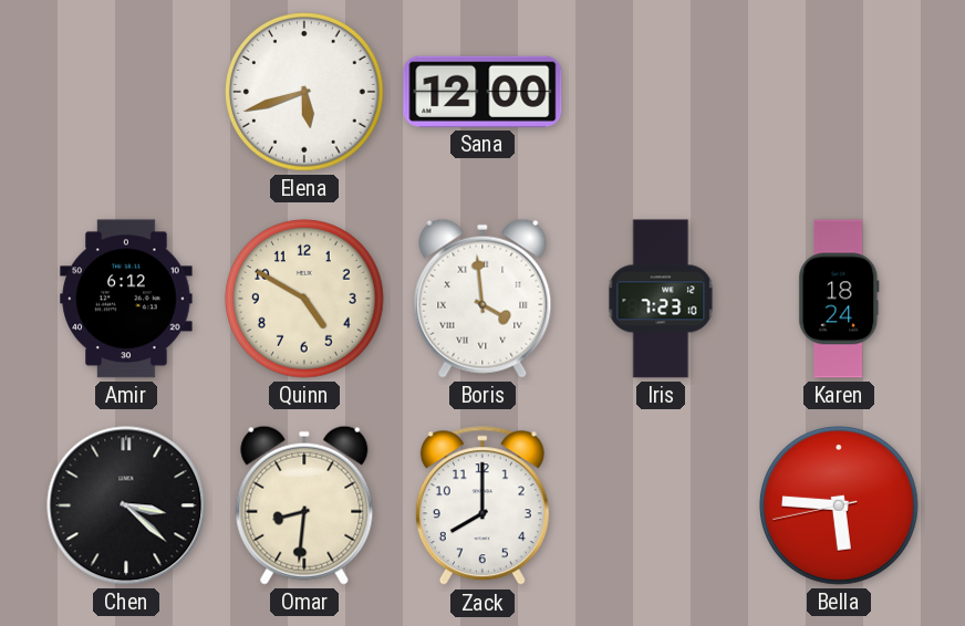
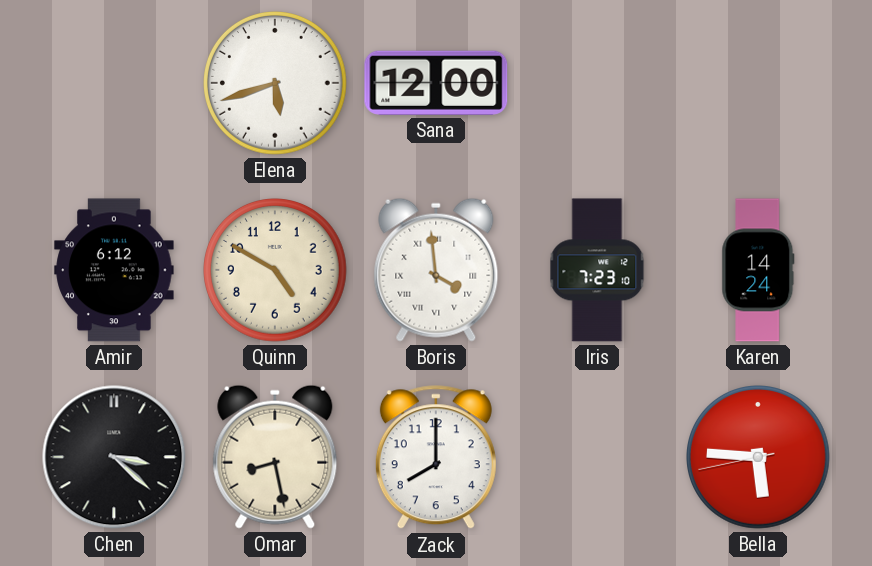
Karen: 18:24 -> 14:24
Omar: 8:31 -> 8:28
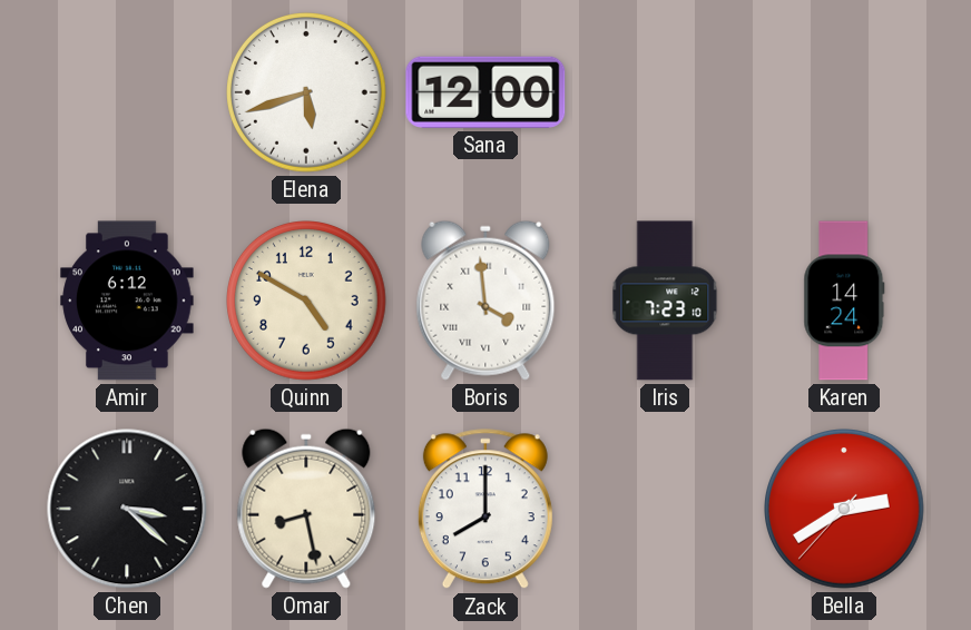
Bella: 5:45 -> 2:39
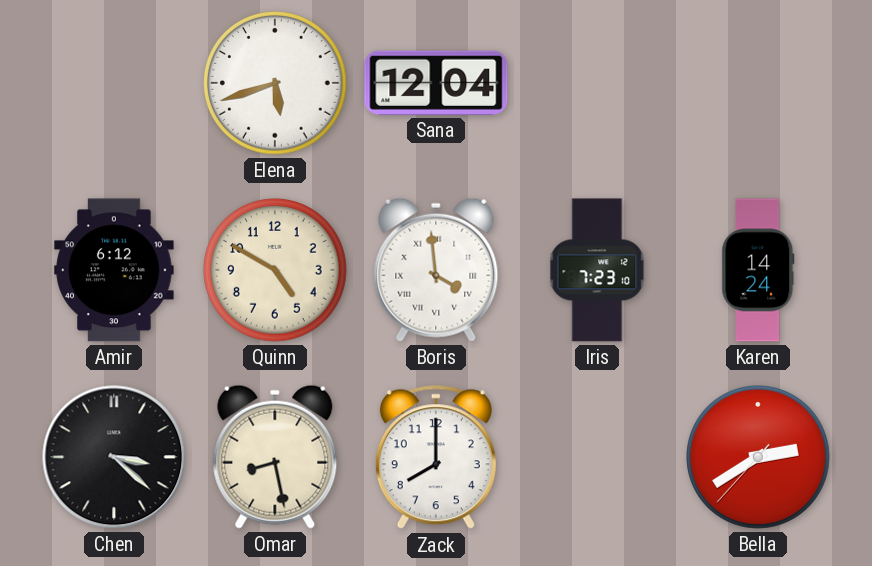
Sana: 12:00 -> 12:04
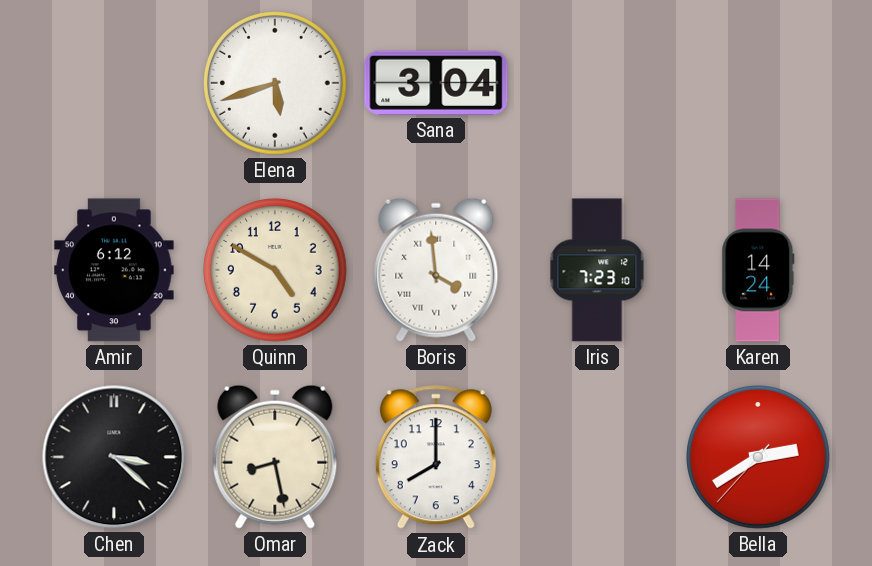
Sana: 12:04 -> 3:04
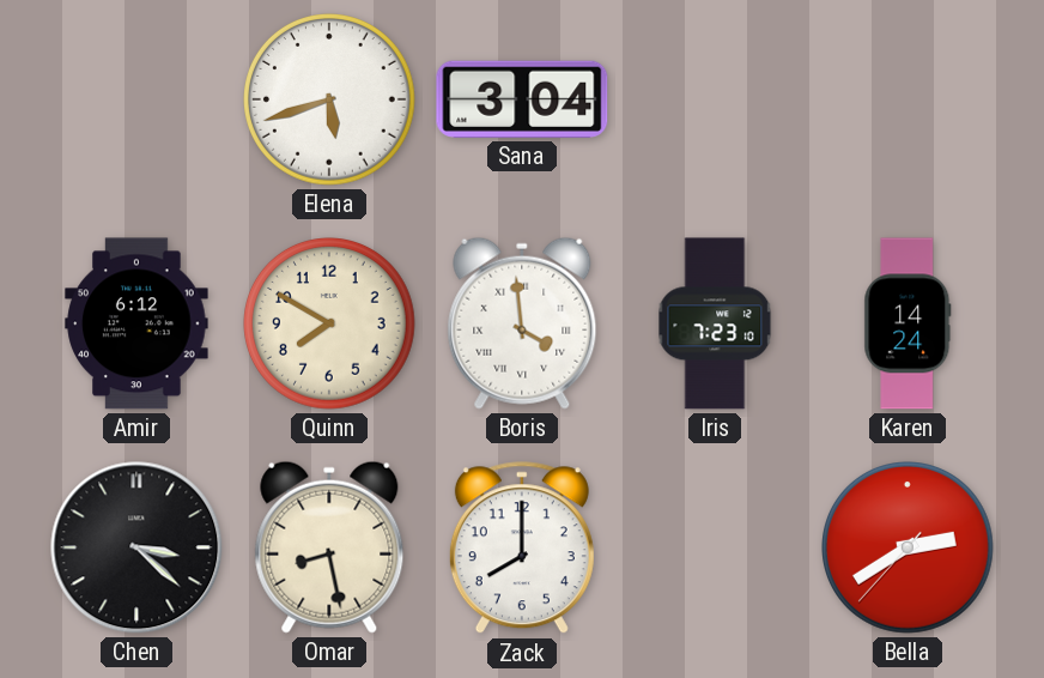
Quinn: 4:50 -> 7:50
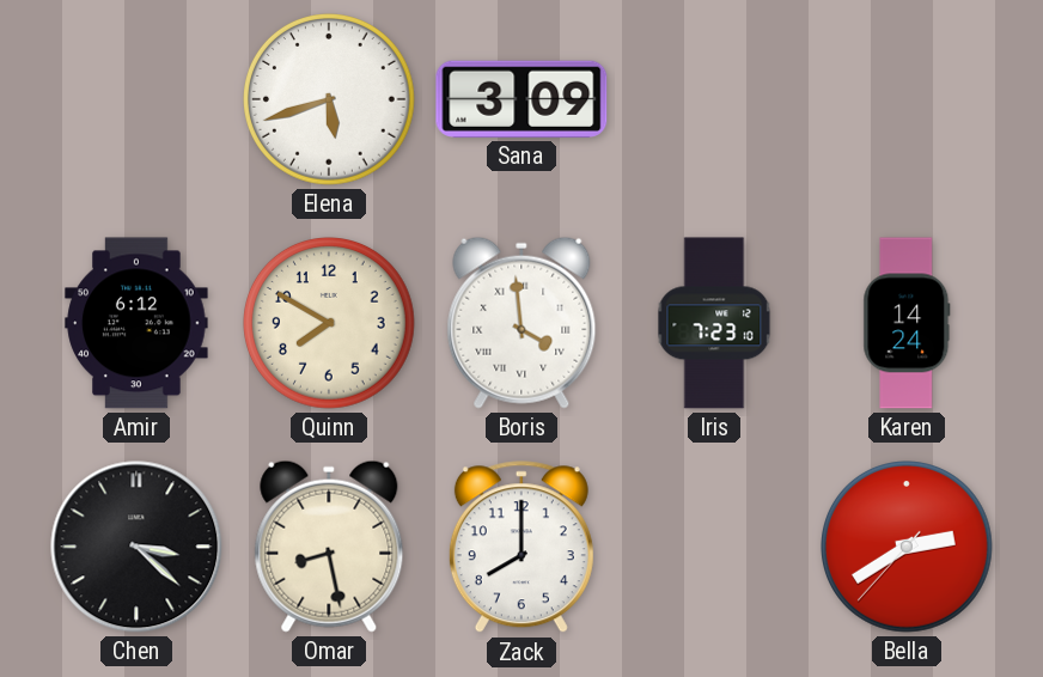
Sana: 3:04 -> 3:09
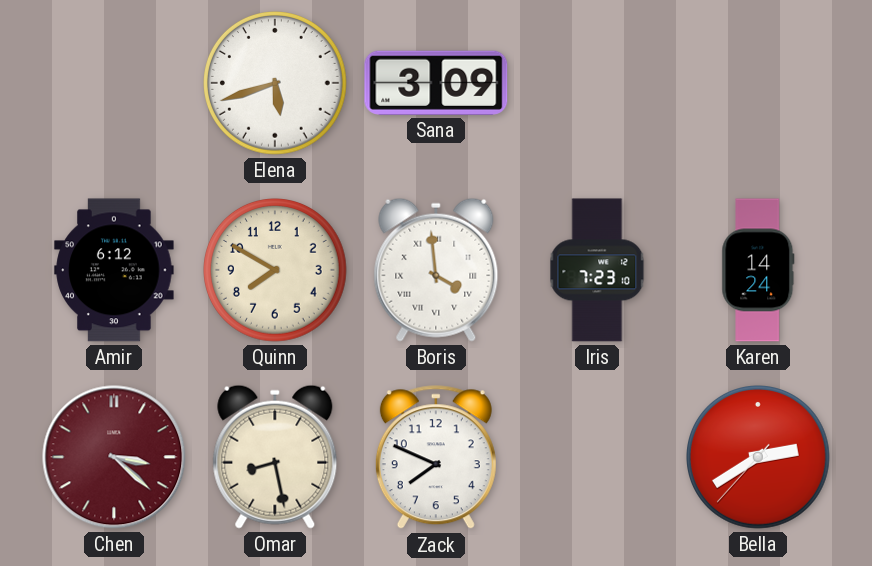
Chen dial: black -> burgundy
Zack: 8:00 -> 7:49
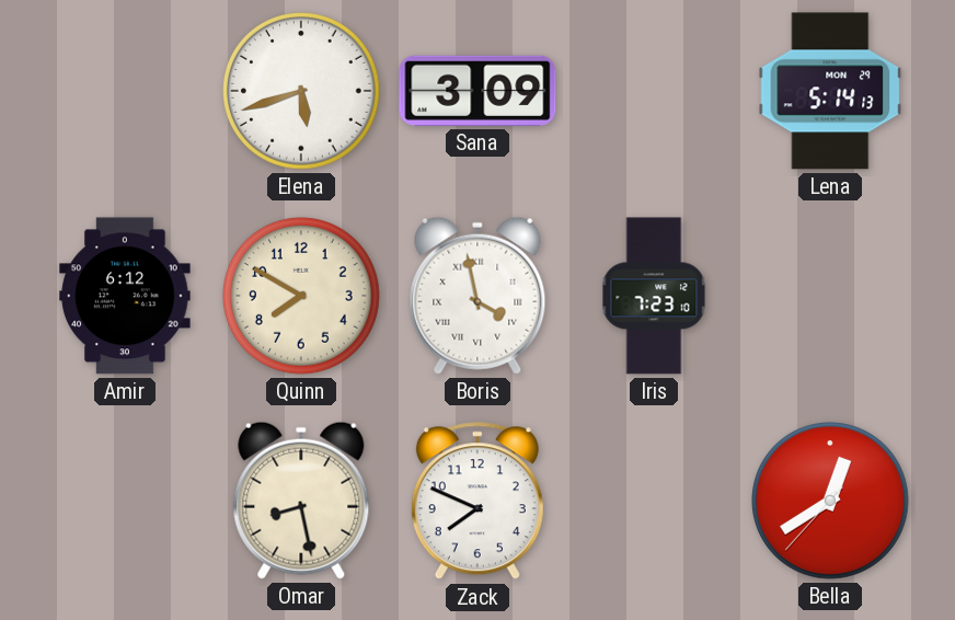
Lena: none -> 5:14
Boris: 3:59 -> 3:58
Karen: 14:24 -> none
Chen: 3:22 -> none
Bella: 2:39 -> 12:39
